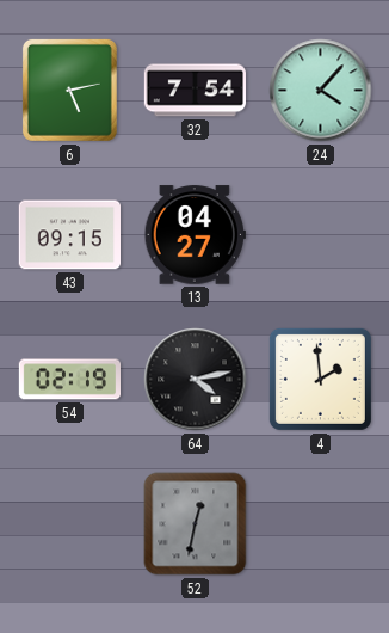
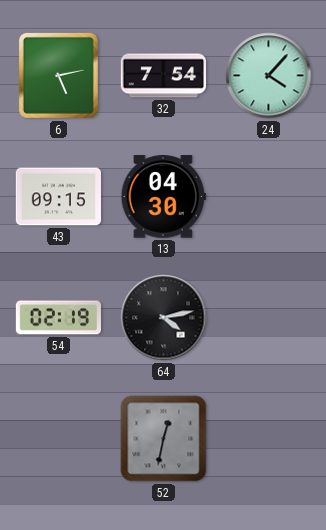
13: 04:27 -> 04:30
4: 1:59 -> none
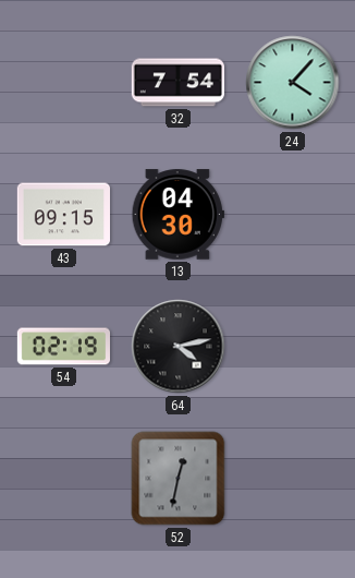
6: 5:13 -> none
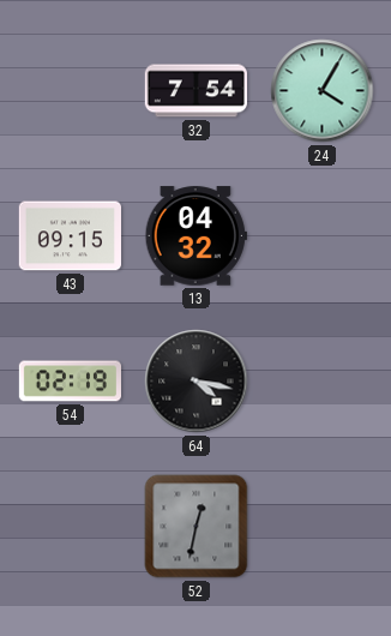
24: 4:07 -> 4:05
13: 04:30 -> 04:32
64: 4:13 -> 4:17
